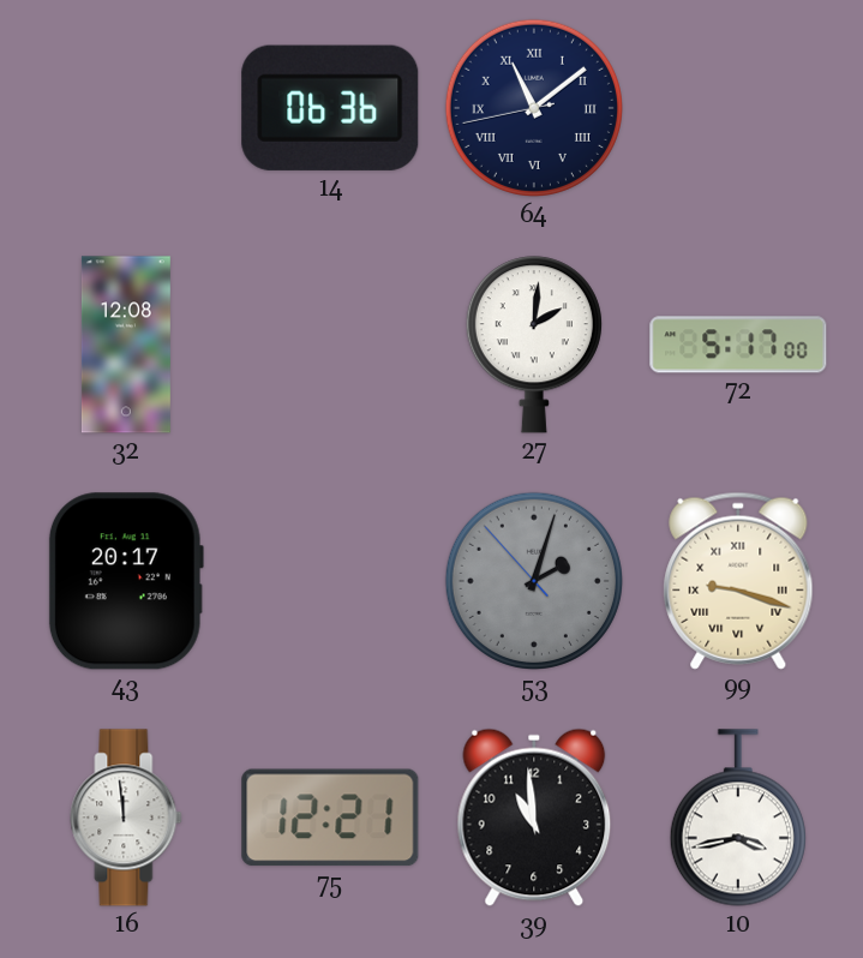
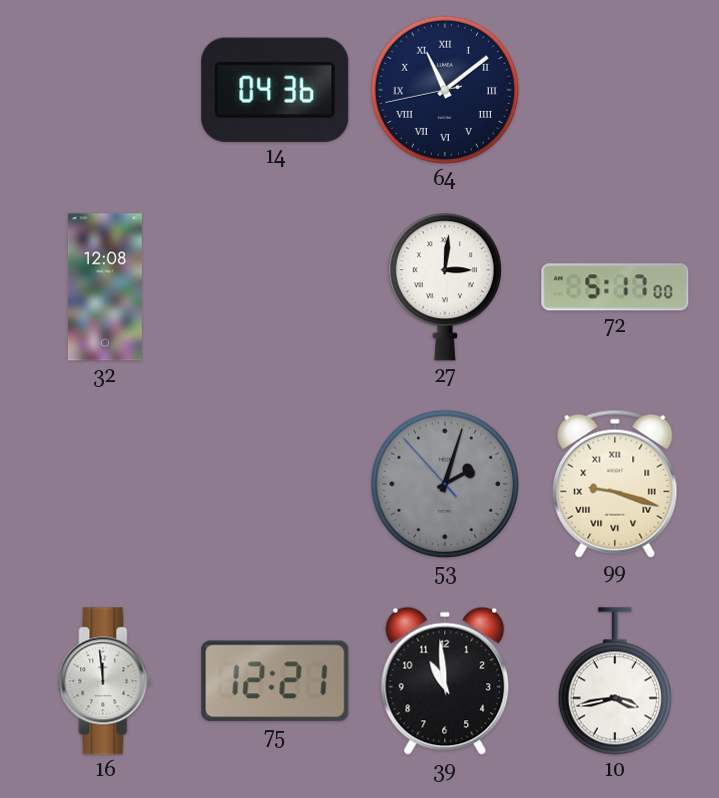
14: 06:36 -> 04:36
27: 2:01 -> 3:01
43: 20:17 -> none
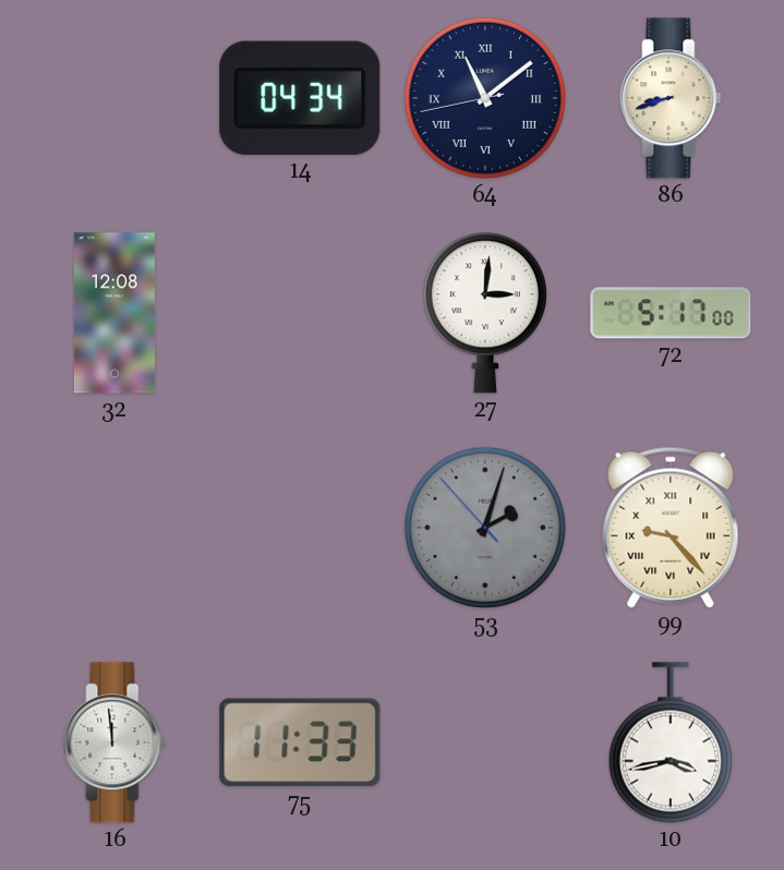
14: 04:36 -> 04:34
86: none -> 8:42
99: 9:18 -> 9:23
75: 12:21 -> 11:33
39: 10:59 -> none
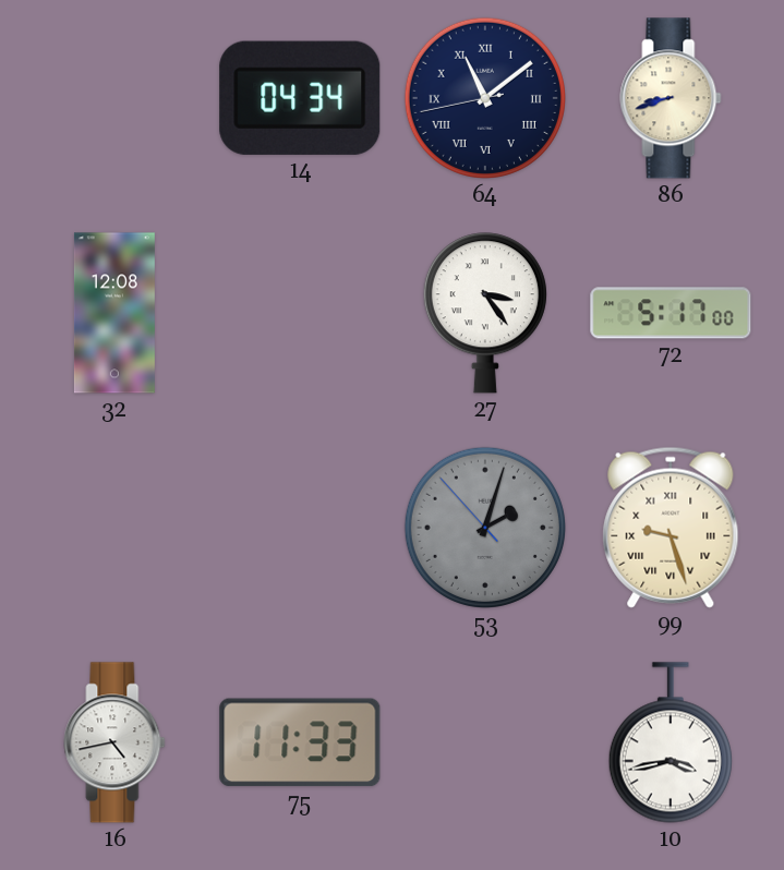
27: 3:01 -> 3:24
99: 9:23 -> 9:27
16: 11:59 -> 4:43
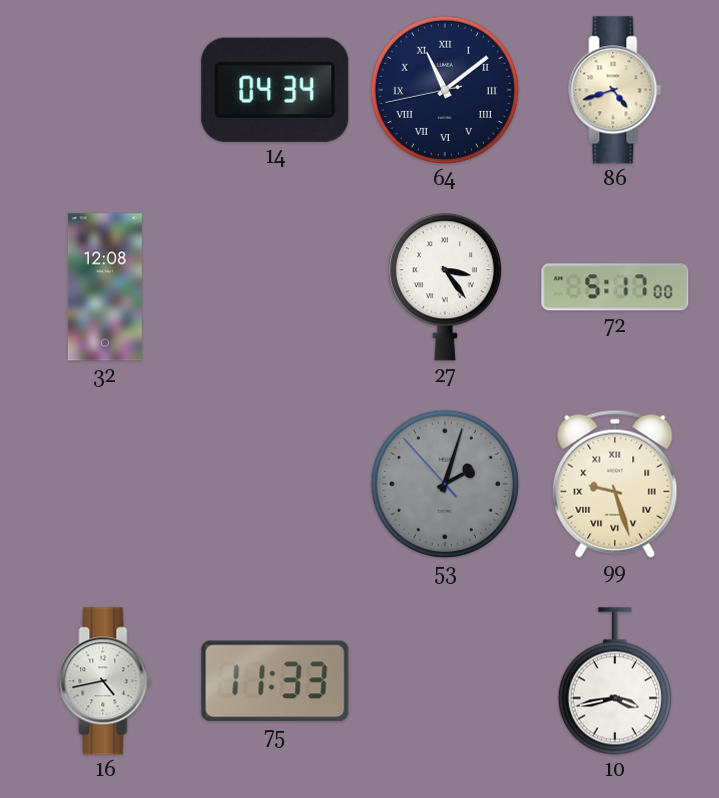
86: 8:42 -> 4:42
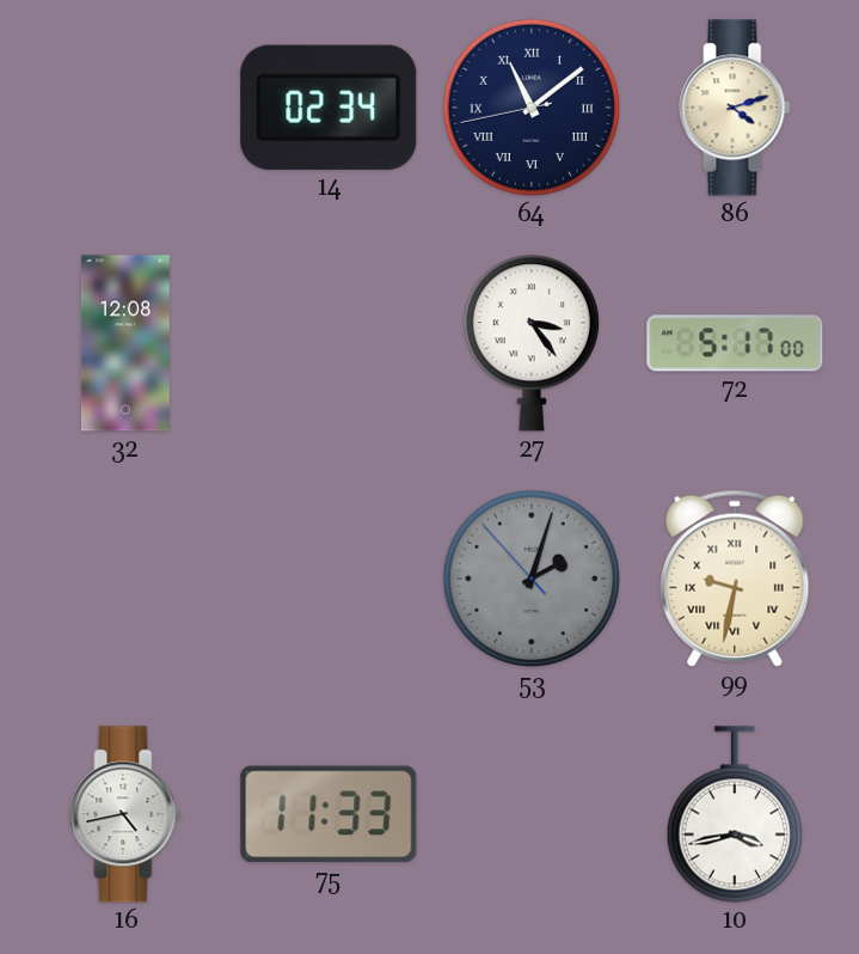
14: 04:34 -> 02:34
86: 4:42 -> 4:12
99: 9:27 -> 9:32
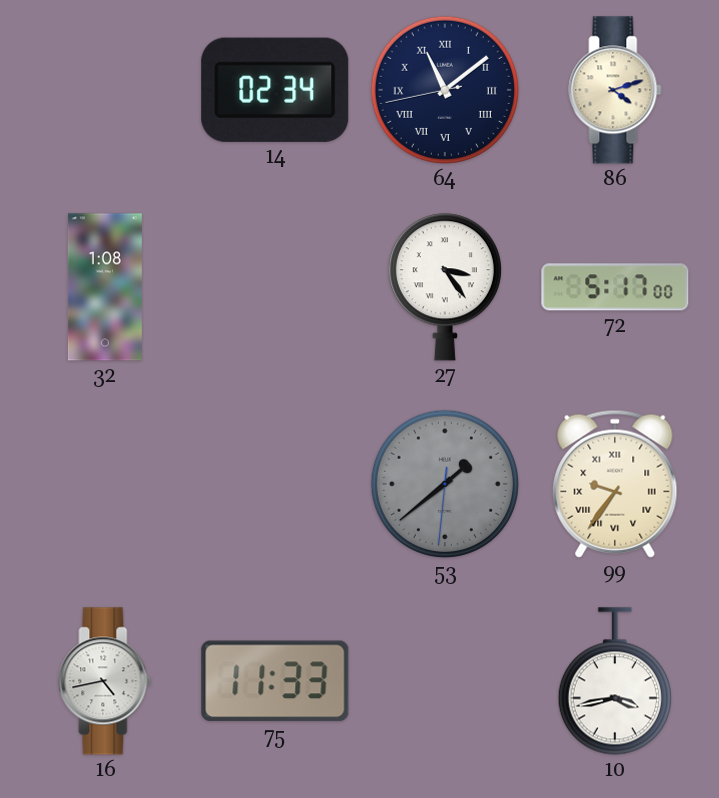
32: 12:08 -> 1:08
53: 2:02 -> 1:38
99: 9:32 -> 9:36
